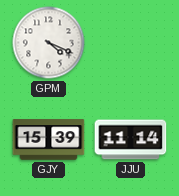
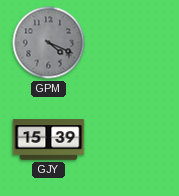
GPM dial: white -> grey
JJU: 11:14 -> none
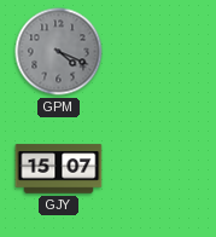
GJY: 15:39 -> 15:07
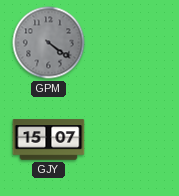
GPM: 4:19 -> 4:21
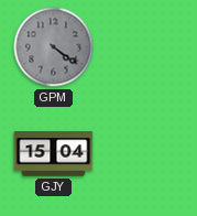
GJY: 15:07 -> 15:04
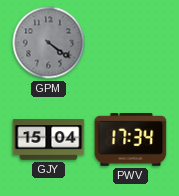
PWV: none -> 17:34
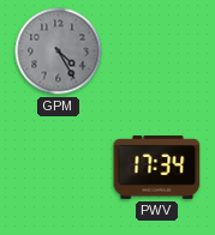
GPM: 4:21 -> 4:25
GJY: 15:04 -> none
